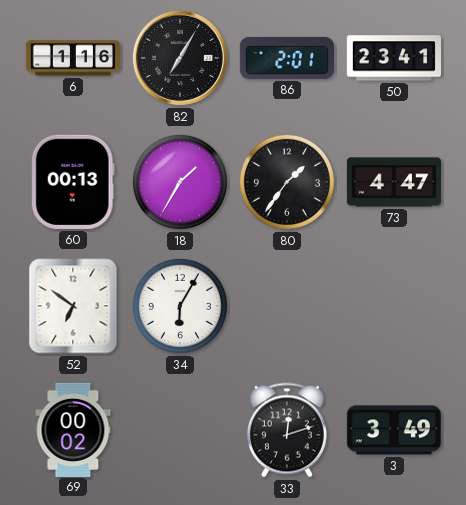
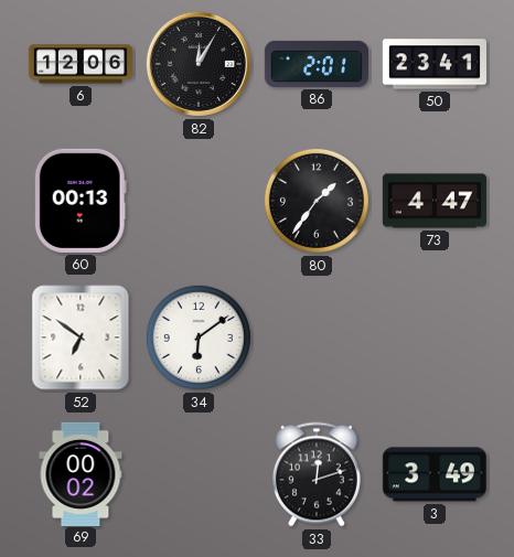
6: 1:16 -> 12:06
82: 7:05 -> 12:05
18: 1:35 -> none
34: 6:05 -> 6:09
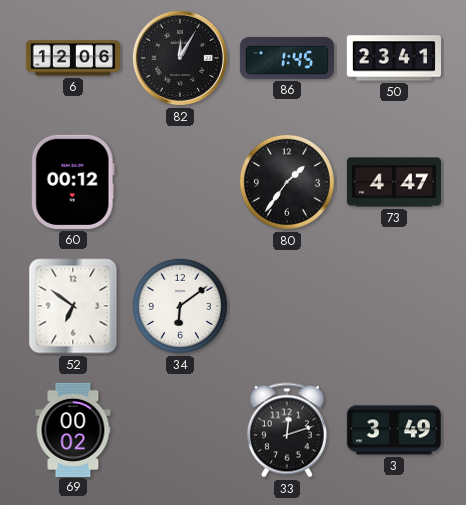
86: 2:01 -> 1:45
60: 00:13 -> 00:12
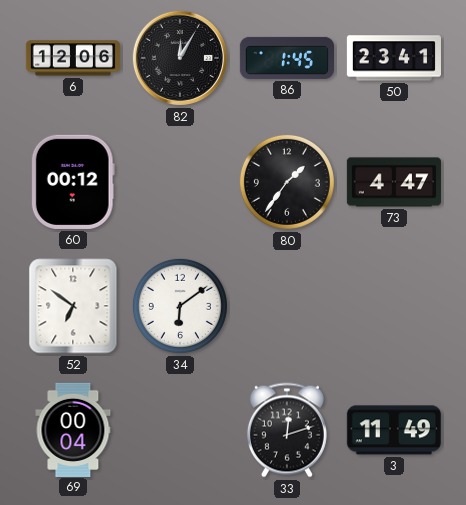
69: 00:02 -> 00:04
3: 3:49 -> 11:49
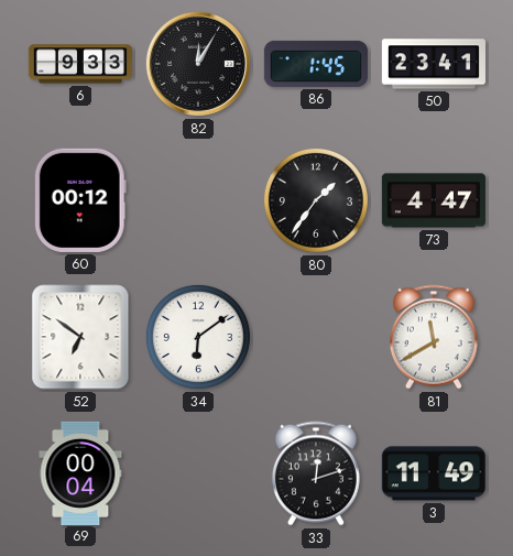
6: 12:06 -> 9:33
81: none -> 11:40
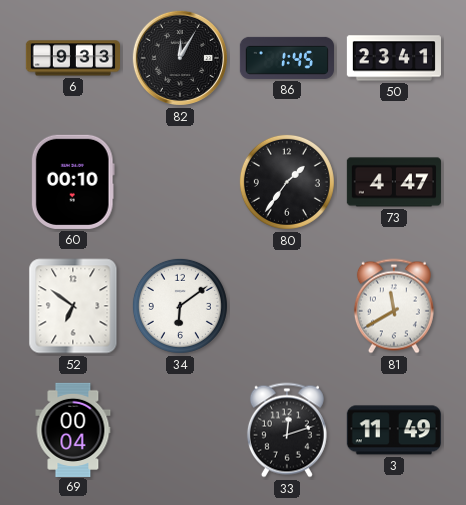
60: 00:12 -> 00:10
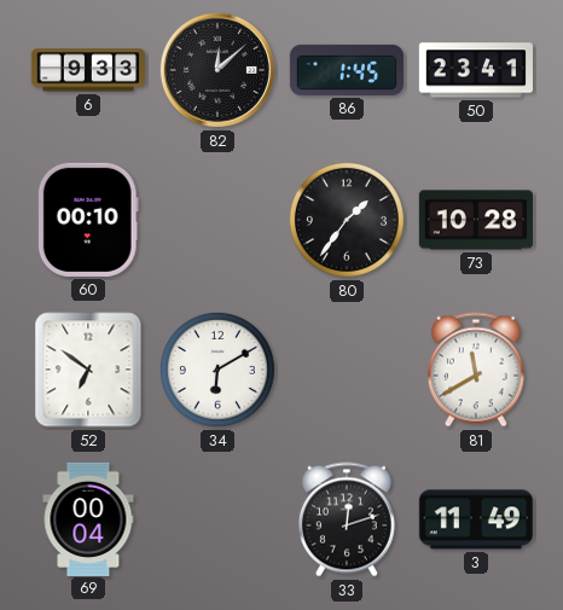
82: 12:05 -> 12:08
73: 4:47 -> 10:28
34: 6:09 -> 6:10
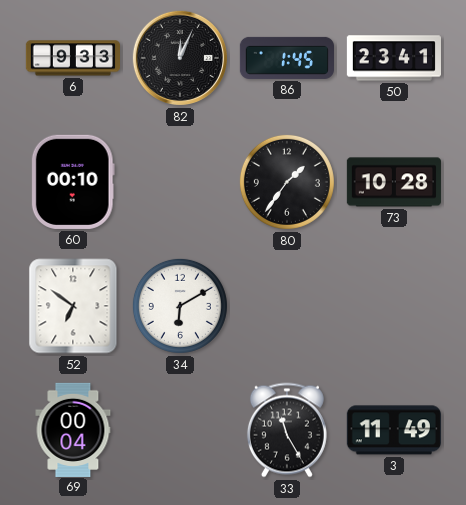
82: 12:08 -> 12:04
81: 11:40 -> none
33: 12:12 -> 11:25
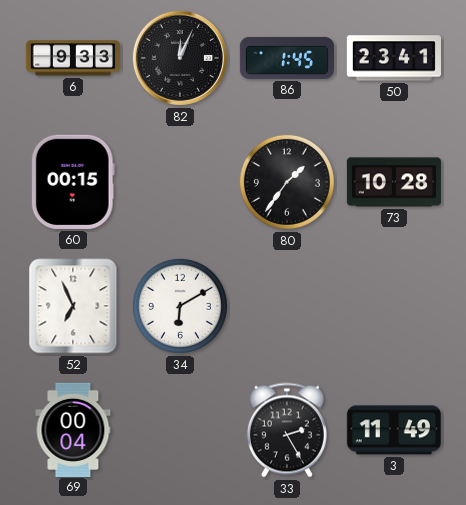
60: 00:10 -> 00:15
52: 6:51 -> 6:56
33: 11:25 -> 2:25
